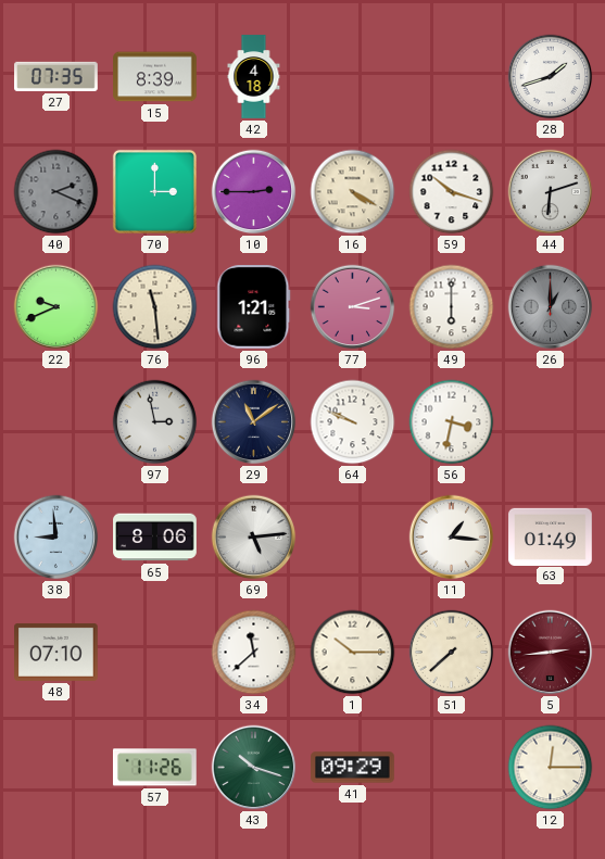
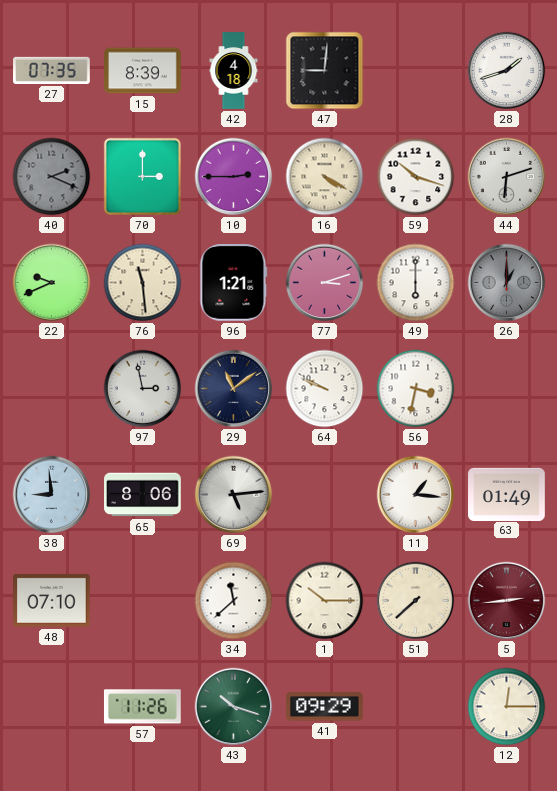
47: none -> 9:01
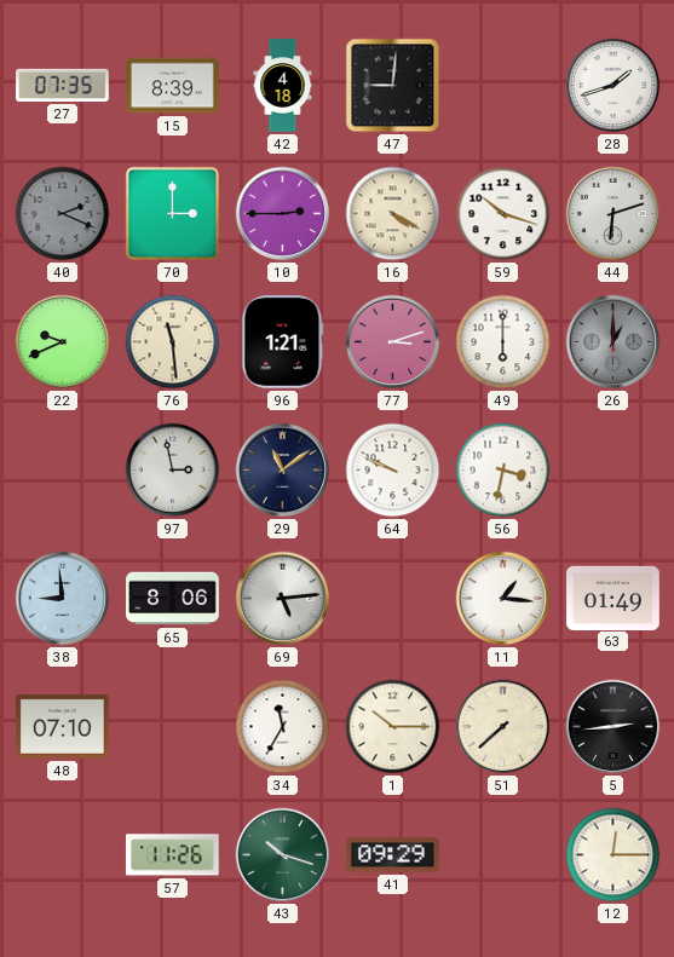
34: 11:38 -> 11:35
5 dial: burgundy -> black
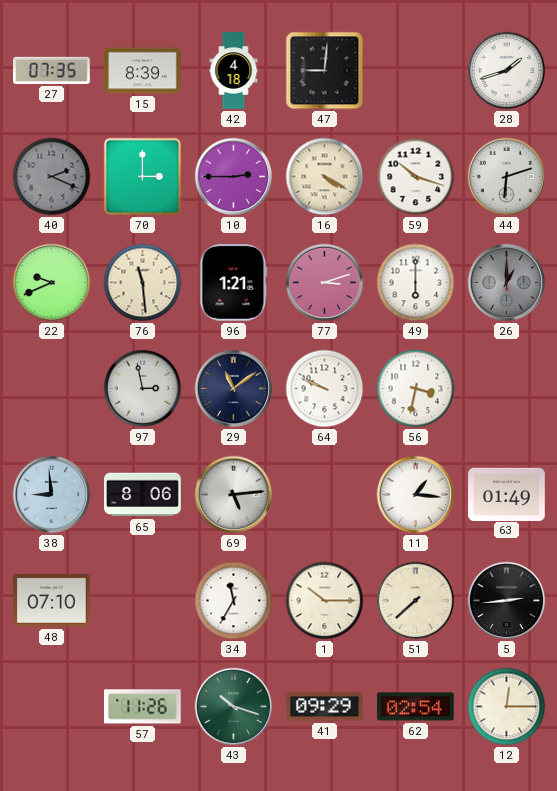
62: none -> 02:54
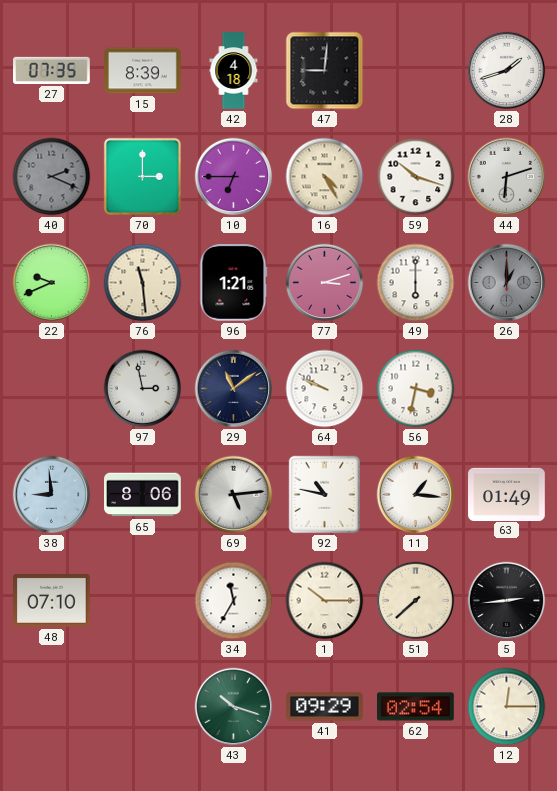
10: 2:45 -> 6:45
16: 4:20 -> 4:25
92: none -> 10:47
57: 11:26 -> none
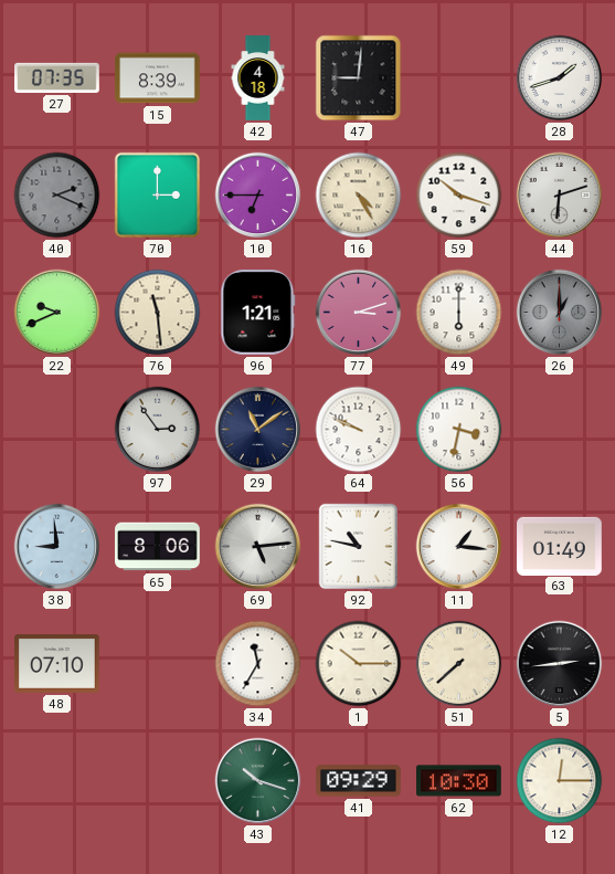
97: 2:58 -> 2:54
62: 02:54 -> 10:30
